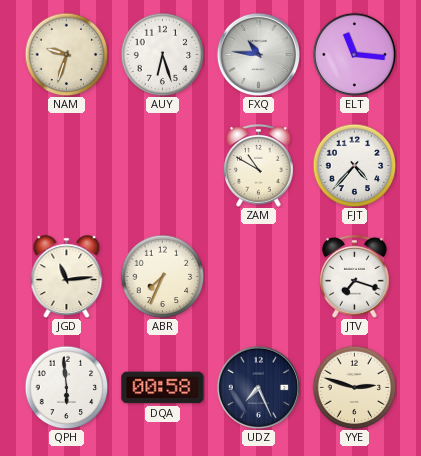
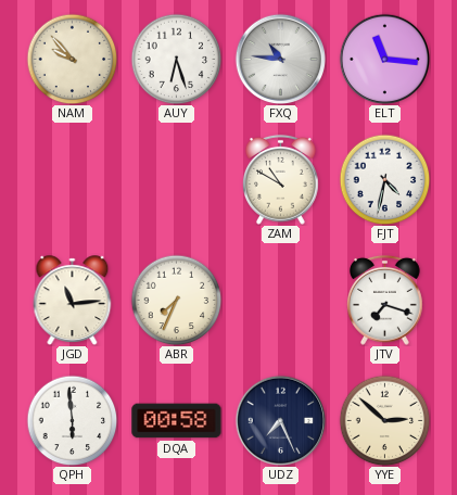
NAM: 9:33 -> 9:53
FJT: 4:37 -> 4:32
YYE: 2:48 -> 2:52
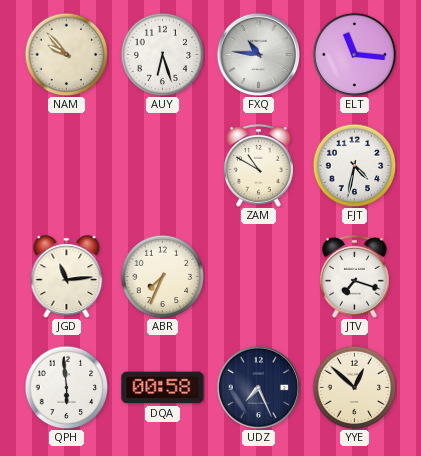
YYE: 2:52 -> 12:52
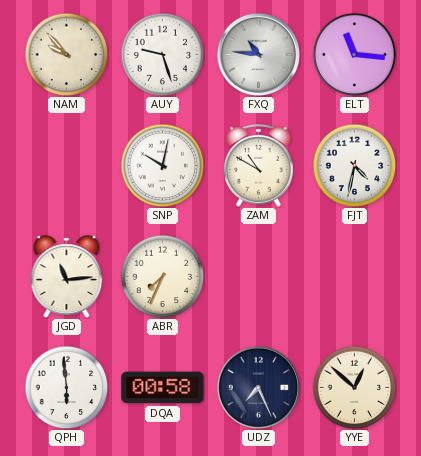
AUY: 6:27 -> 9:27
SNP: none -> 10:02
JTV: 7:18 -> none
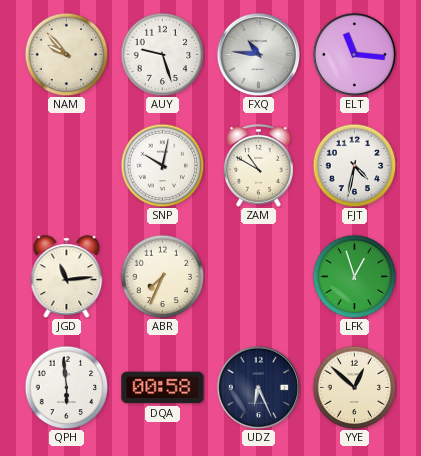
LFK: none -> 12:57
UDZ: 7:26 -> 6:26
